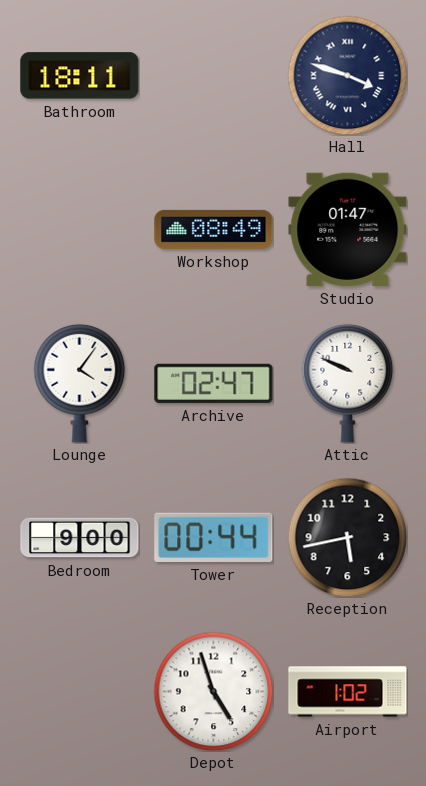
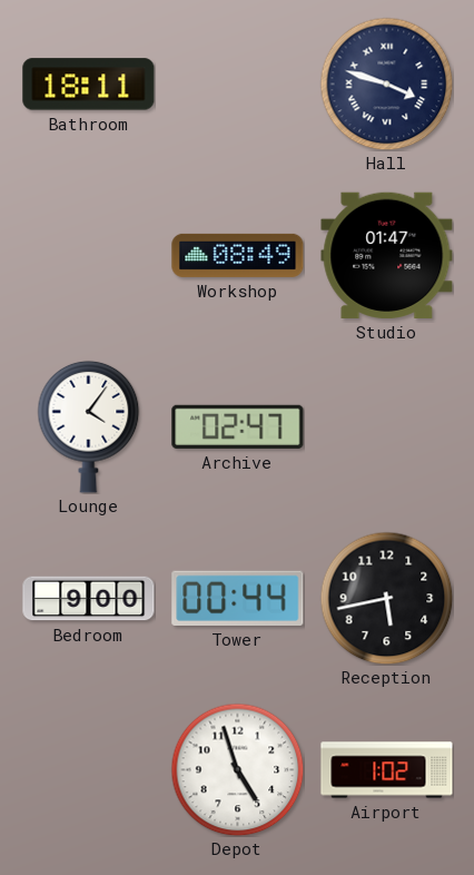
Attic: 9:49 -> none
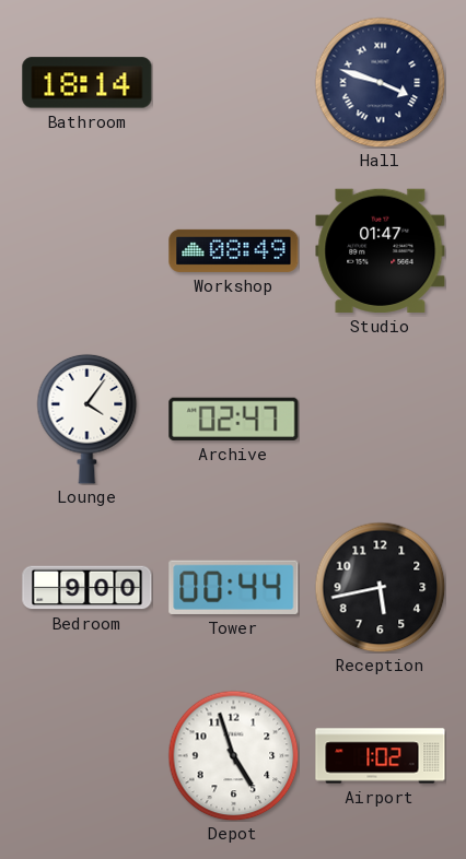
Bathroom: 18:11 -> 18:14
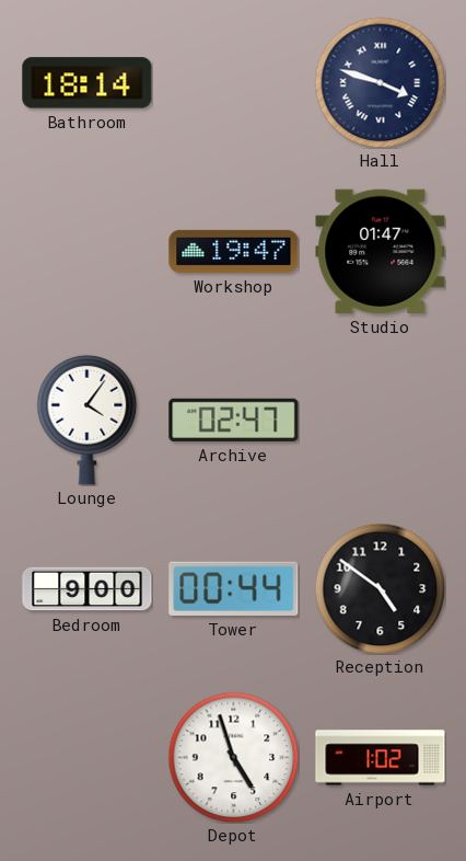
Workshop: 08:49 -> 19:47
Reception: 5:43 -> 4:51
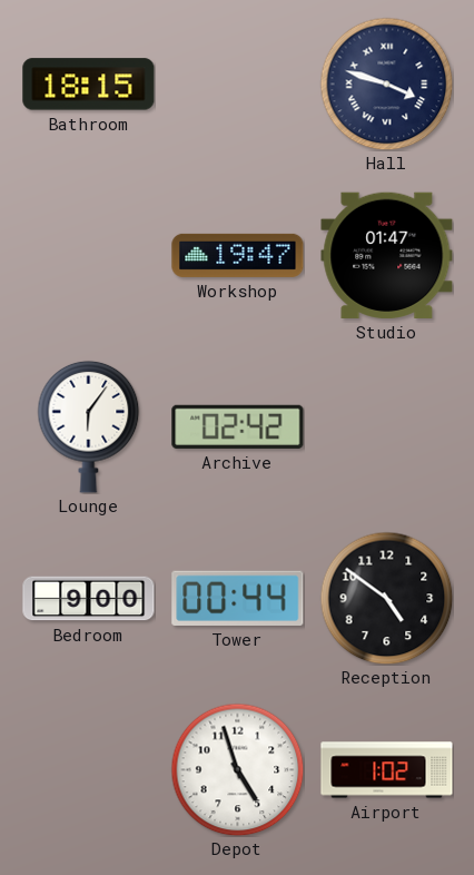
Bathroom: 18:14 -> 18:15
Lounge: 4:06 -> 6:06
Archive: 02:47 -> 02:42
